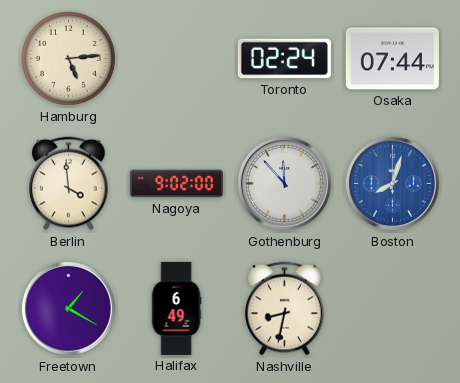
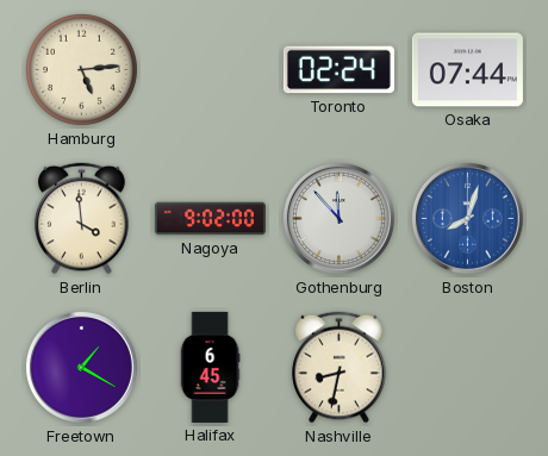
Halifax: 6:49 -> 6:45
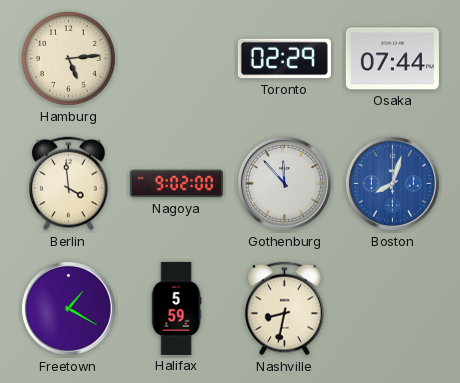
Toronto: 02:24 -> 02:29
Halifax: 6:45 -> 5:59
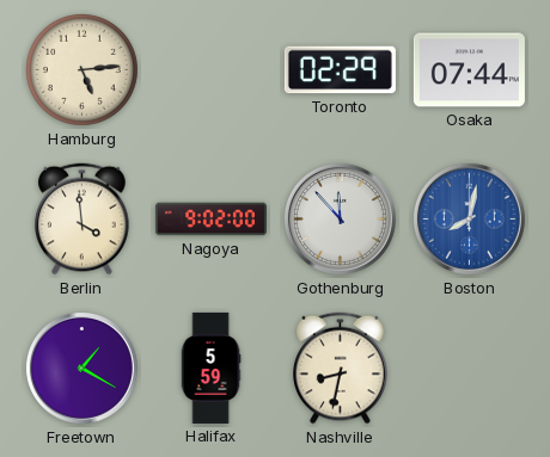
Boston: 8:03 -> 8:02
